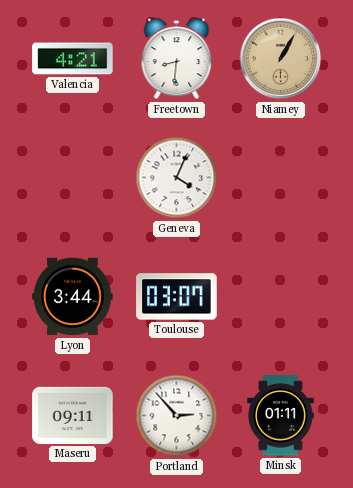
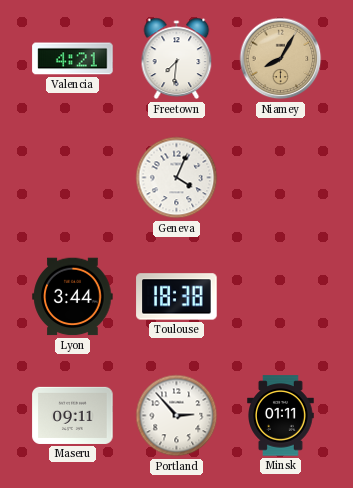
Freetown: 8:31 -> 7:31
Niamey: 1:05 -> 8:05
Toulouse: 03:07 -> 18:38
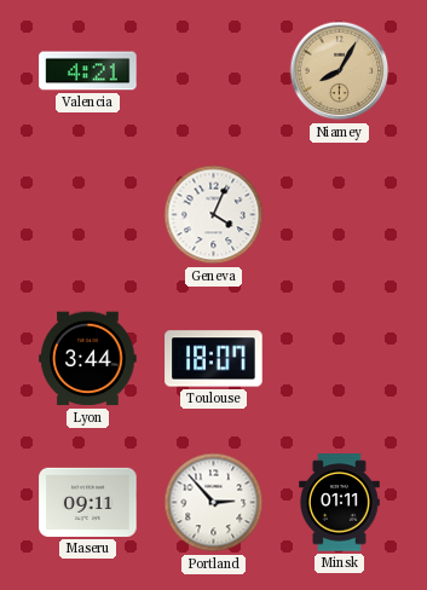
Freetown: 7:31 -> none
Toulouse: 18:38 -> 18:07
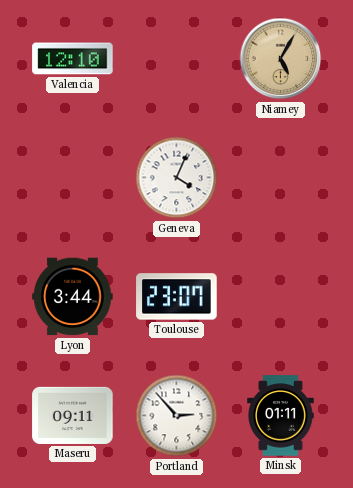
Valencia: 4:21 -> 12:10
Niamey: 8:05 -> 5:05
Toulouse: 18:07 -> 23:07
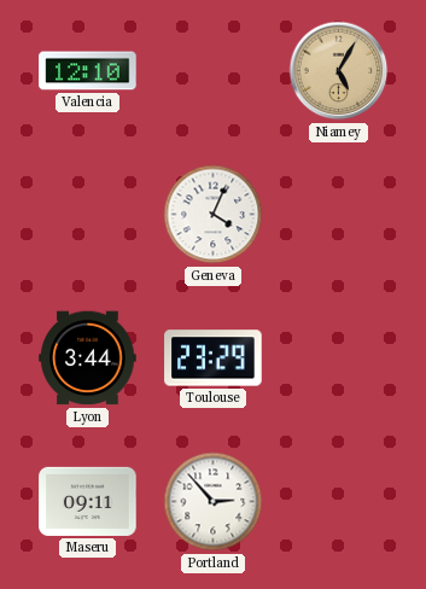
Toulouse: 23:07 -> 23:29
Minsk: 01:11 -> none
